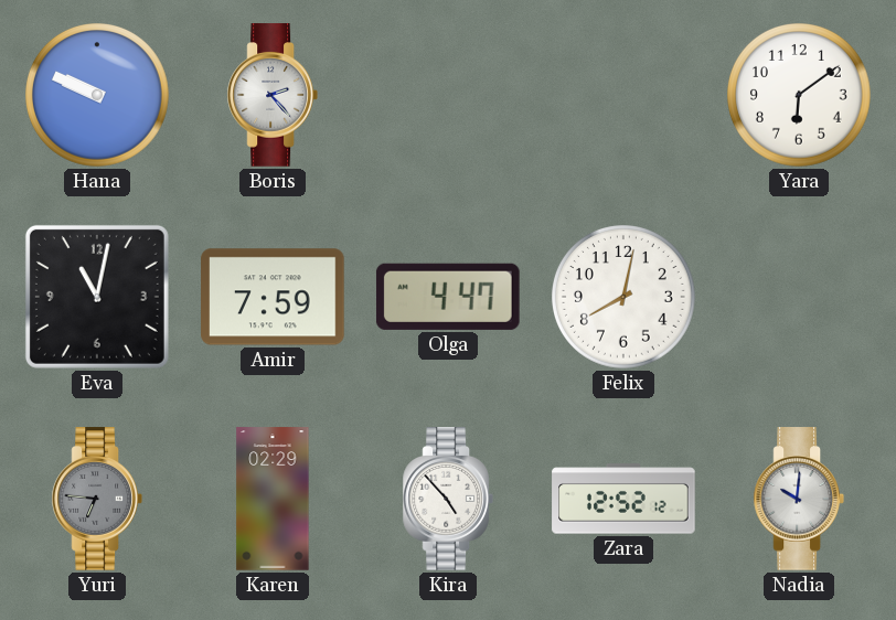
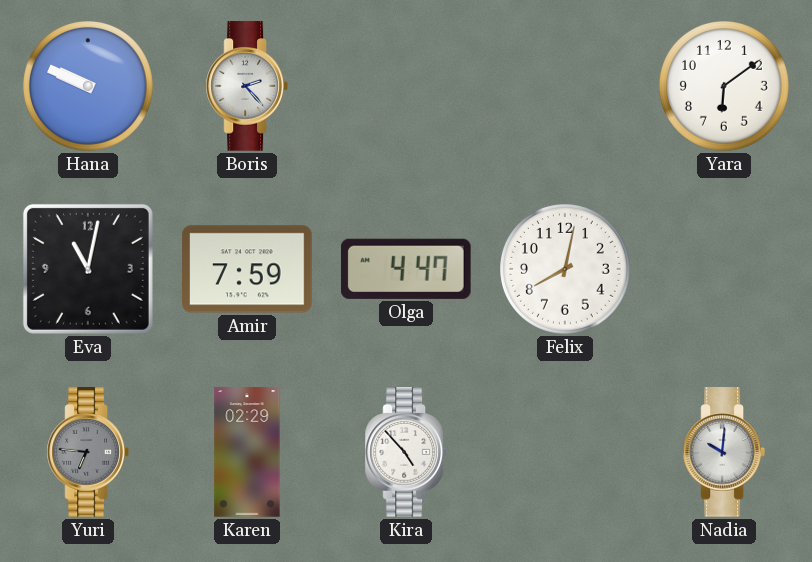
Zara: 12:52 -> none
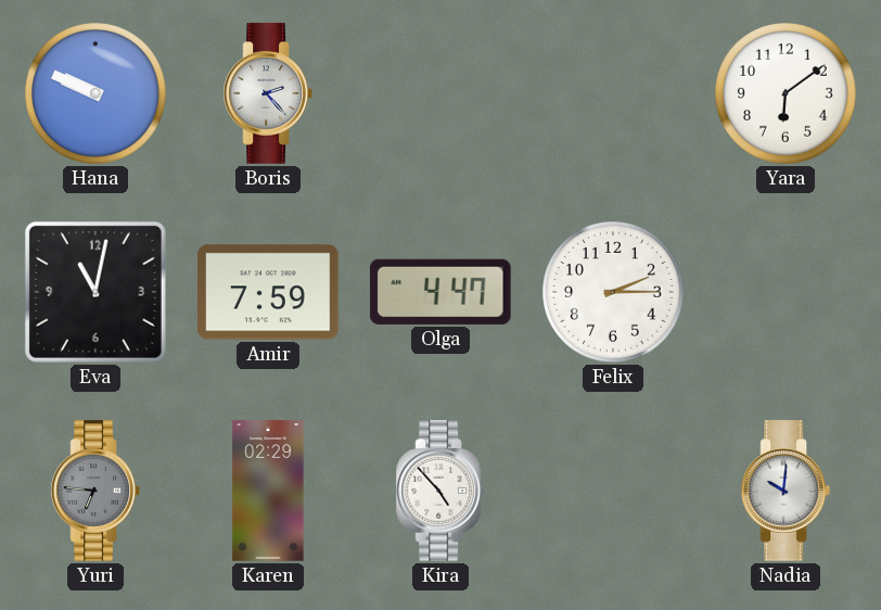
Felix: 8:02 -> 2:15
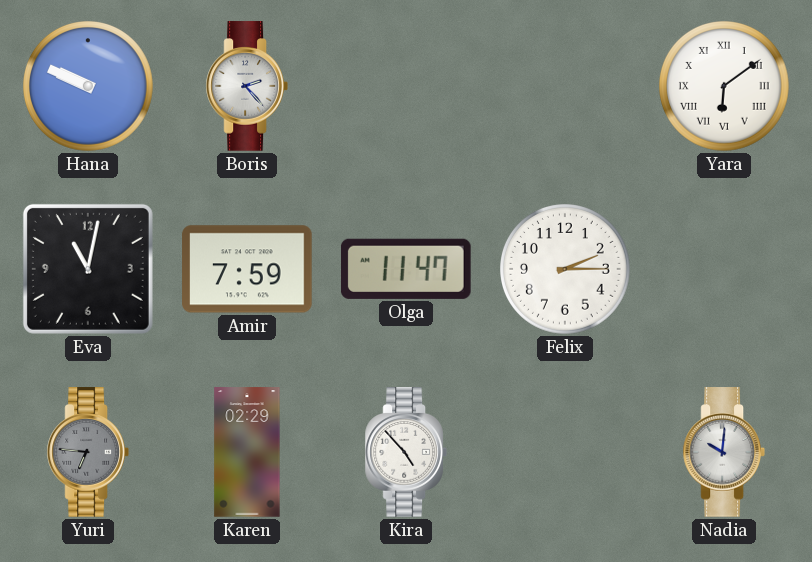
Yara numerals: Arabic -> Roman
Olga: 4:47 -> 11:47
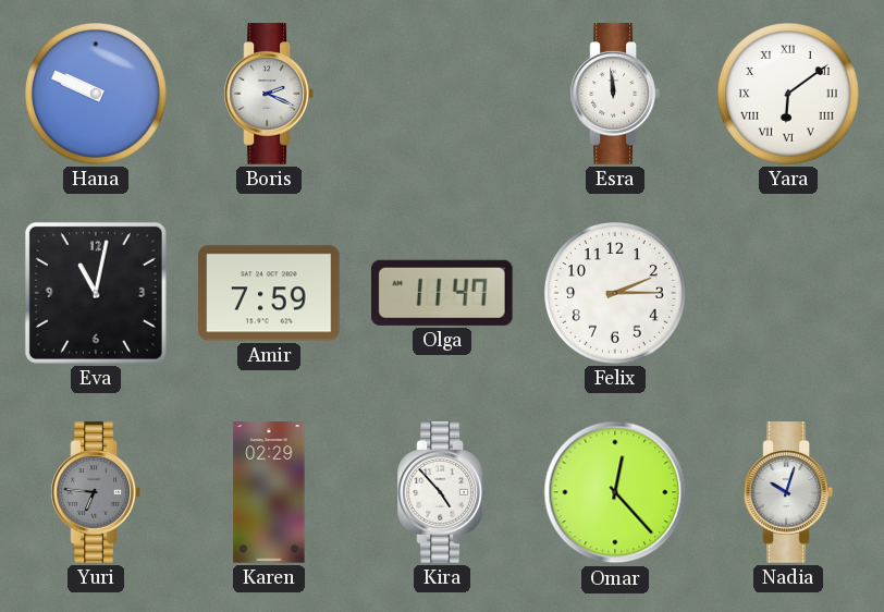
Boris: 2:23 -> 2:19
Esra: none -> 11:59
Omar: none -> 12:23
Nadia: 10:01 -> 10:03
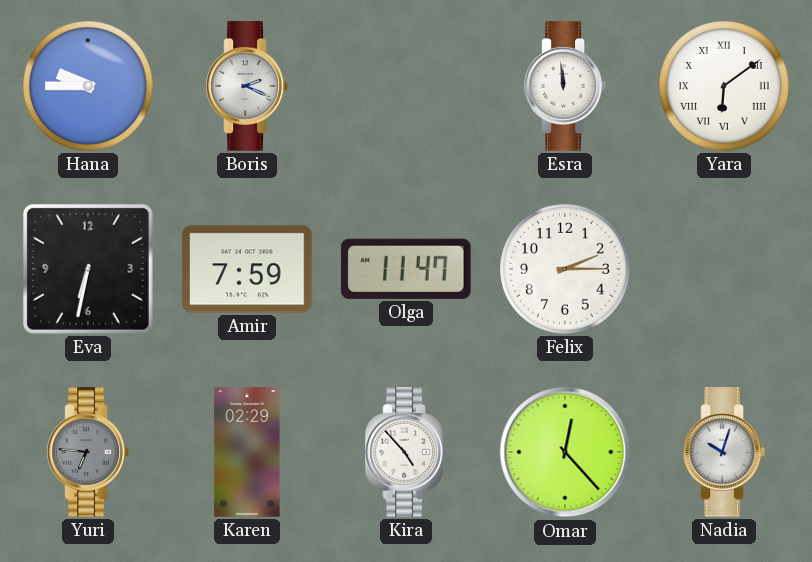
Hana: 9:49 -> 9:45
Eva: 11:02 -> 6:32
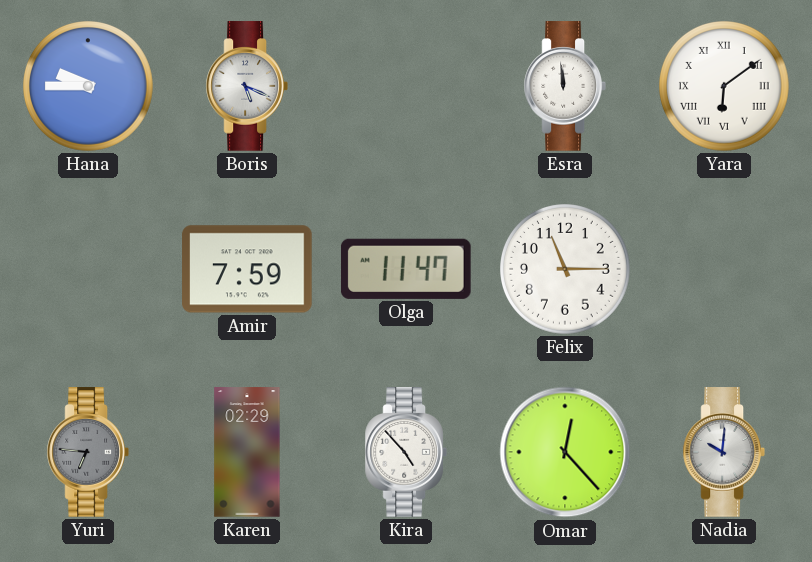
Boris: 2:19 -> 5:19
Eva: 6:32 -> none
Felix: 2:15 -> 11:15
Nadia: 10:03 -> 10:01
